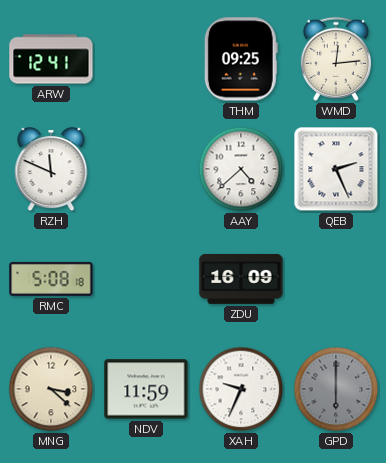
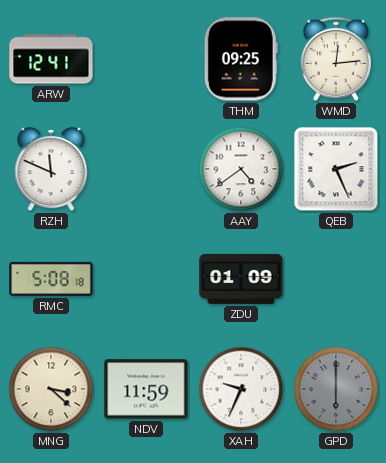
AAY: 4:38 -> 4:39
ZDU: 16:09 -> 01:09
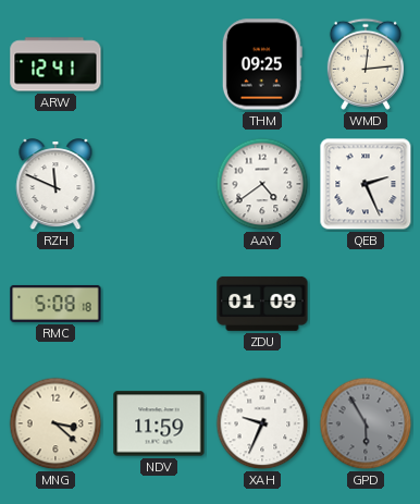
GPD: 6:00 -> 5:55
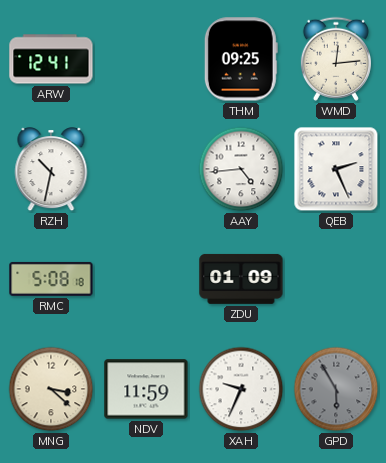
RZH: 11:49 -> 10:32
AAY: 4:39 -> 4:44
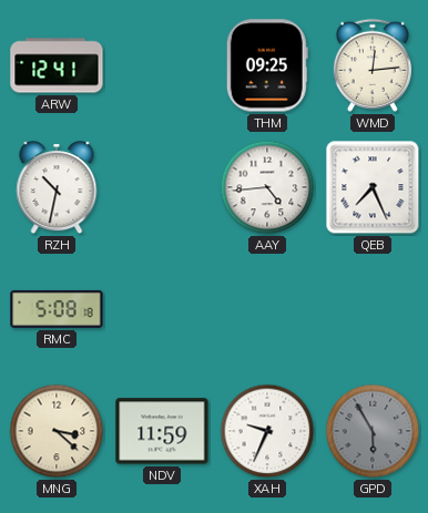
QEB: 2:26 -> 7:26
ZDU: 01:09 -> none
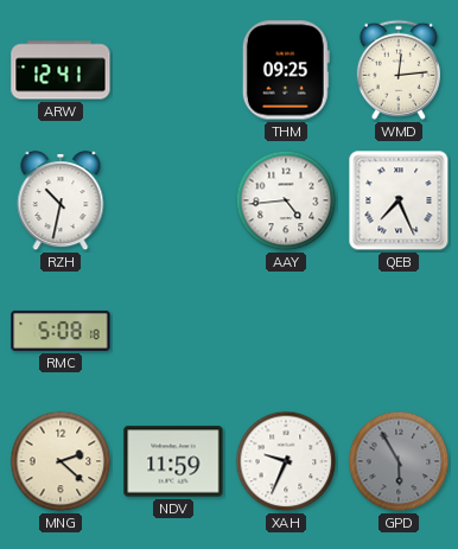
MNG: 3:22 -> 2:22
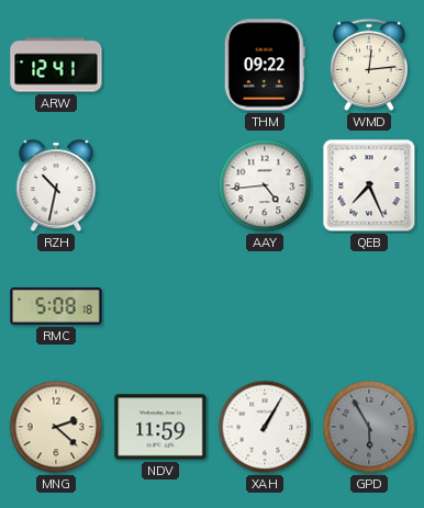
THM: 09:25 -> 09:22
XAH: 9:34 -> 1:05
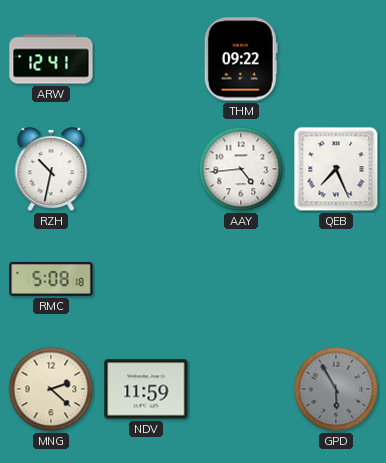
WMD: 12:14 -> none
XAH: 1:05 -> none
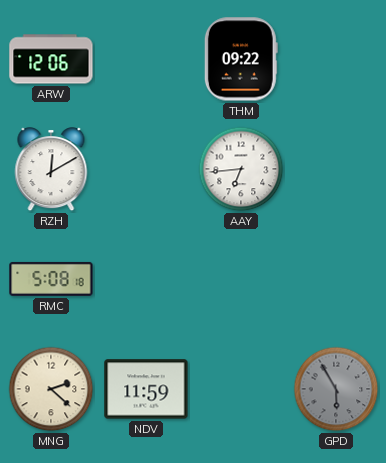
ARW: 12:41 -> 12:06
RZH: 10:32 -> 12:10
AAY: 4:44 -> 6:44
QEB: 7:26 -> none
